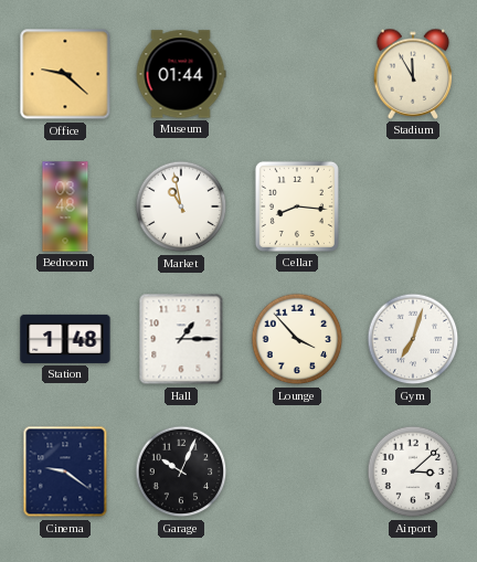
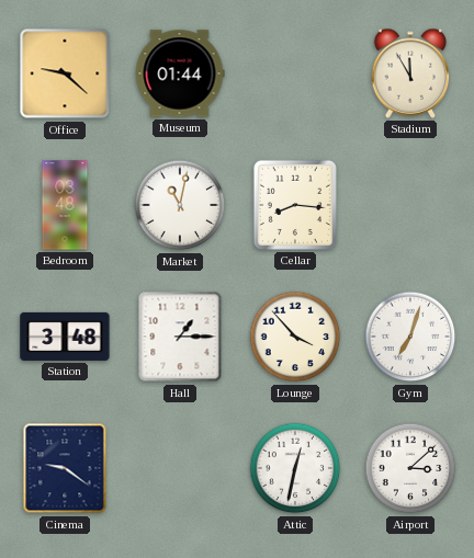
Market: 10:58 -> 11:02
Station: 1:48 -> 3:48
Garage: 10:04 -> none
Attic: none -> 12:32
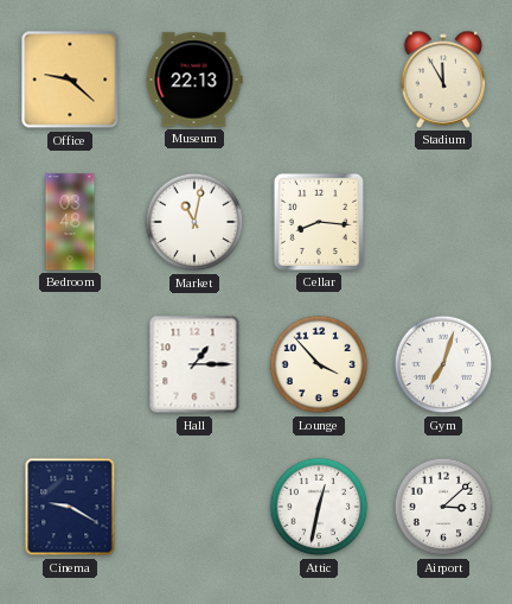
Museum: 01:44 -> 22:13
Station: 3:48 -> none
Cinema: 9:21 -> 9:20
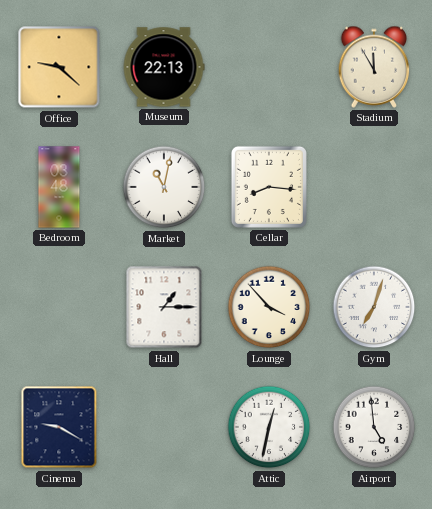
Airport: 3:08 -> 4:59
